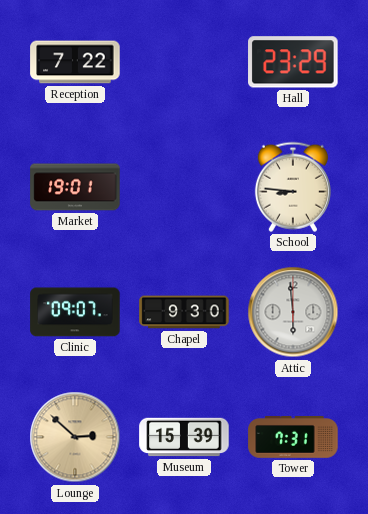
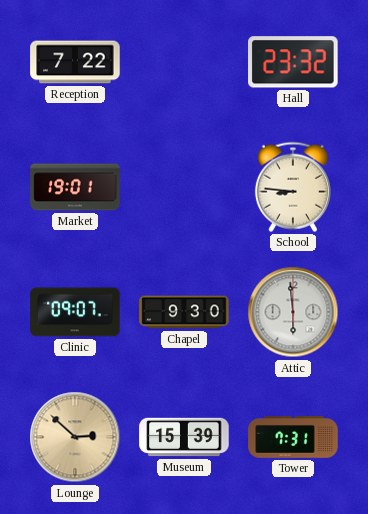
Hall: 23:29 -> 23:32
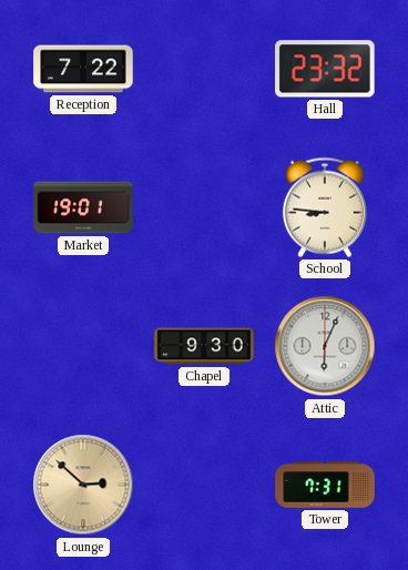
Clinic: 09:07 -> none
Attic: 5:59 -> 6:04
Museum: 15:39 -> none
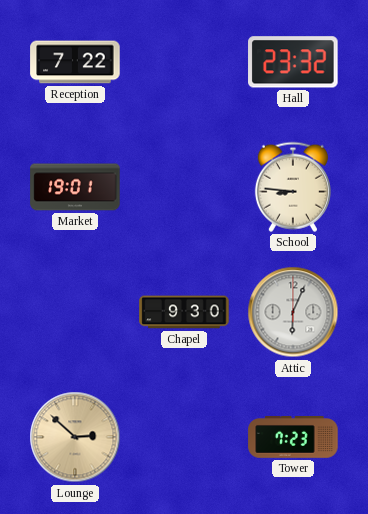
Tower: 7:31 -> 7:23
